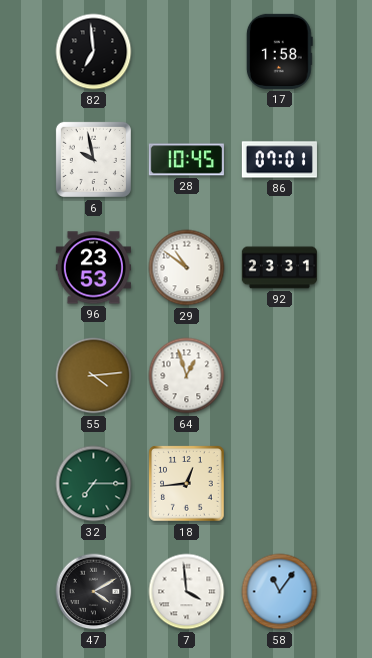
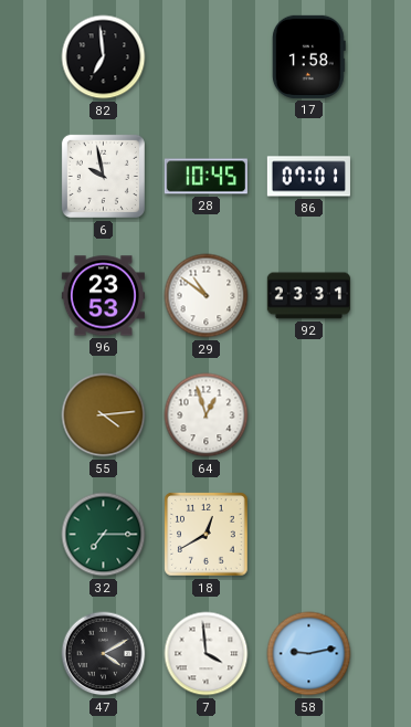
18: 12:44 -> 12:40
58: 11:06 -> 9:13
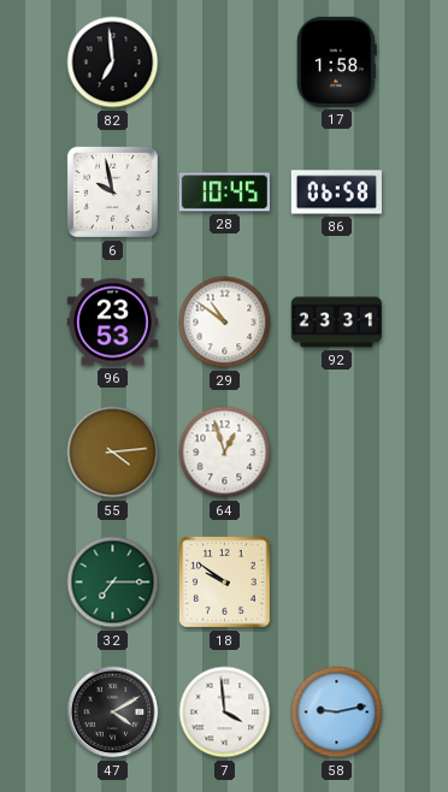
86: 07:01 -> 06:58
18: 12:40 -> 9:51
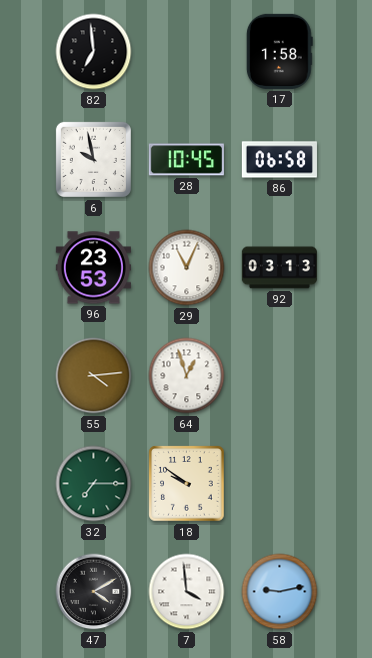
29: 10:51 -> 11:04
92: 23:31 -> 03:13
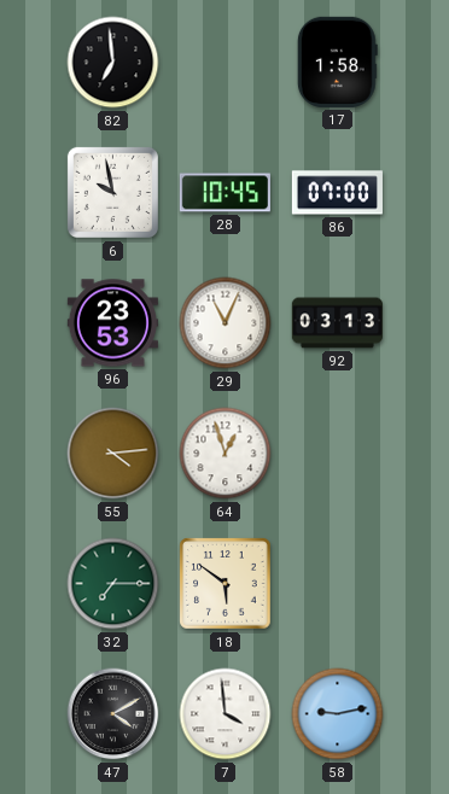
86: 06:58 -> 07:00
18: 9:51 -> 5:51
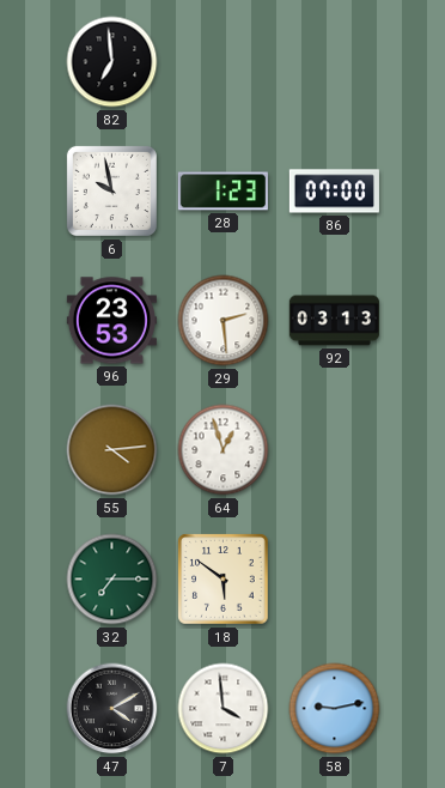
17: 1:58 -> none
28: 10:45 -> 1:23
29: 11:04 -> 2:29
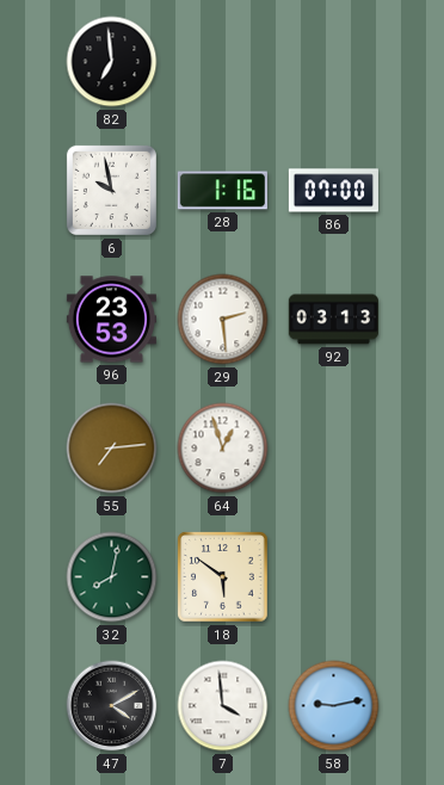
28: 1:23 -> 1:16
55: 4:14 -> 7:14
32: 7:15 -> 8:02
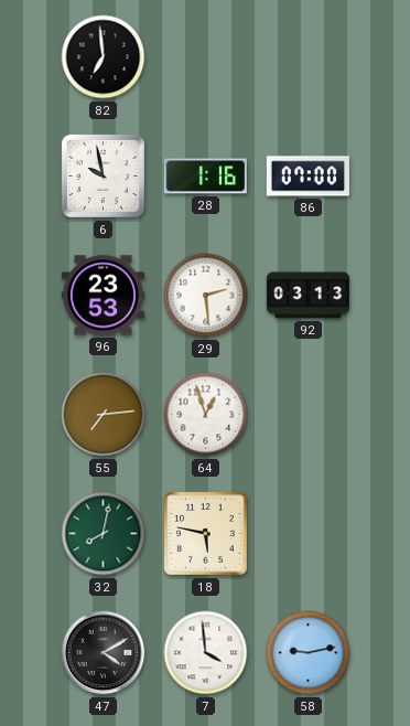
18: 5:51 -> 5:47
